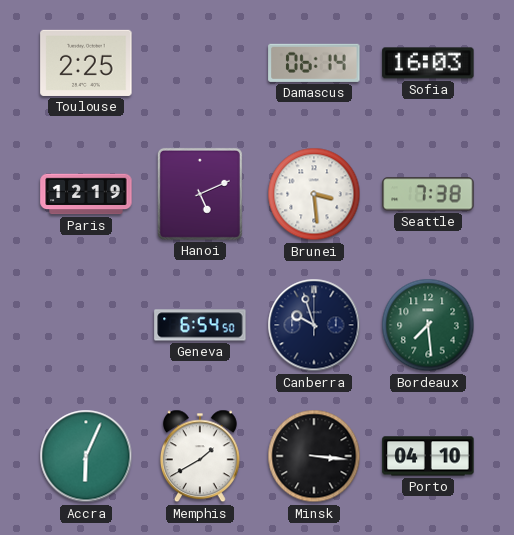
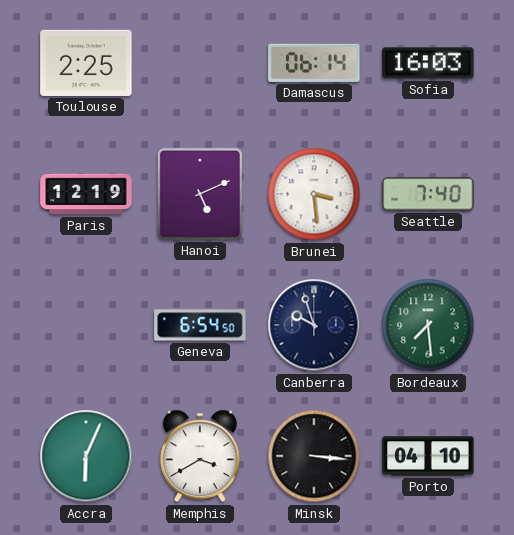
Seattle: 7:38 -> 7:40
Memphis: 1:40 -> 3:40
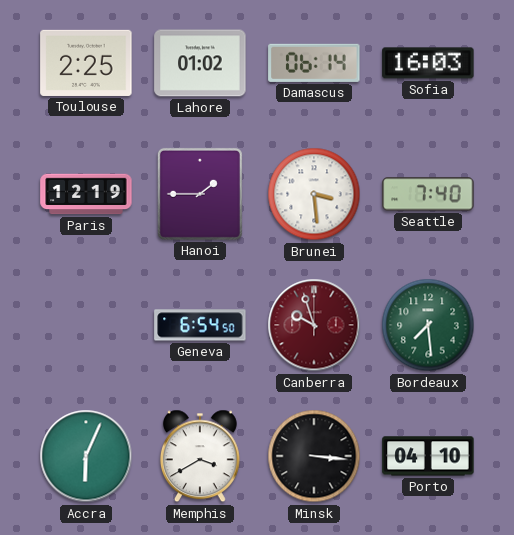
Lahore: none -> 01:02
Hanoi: 5:11 -> 1:45
Canberra dial: navy -> burgundy
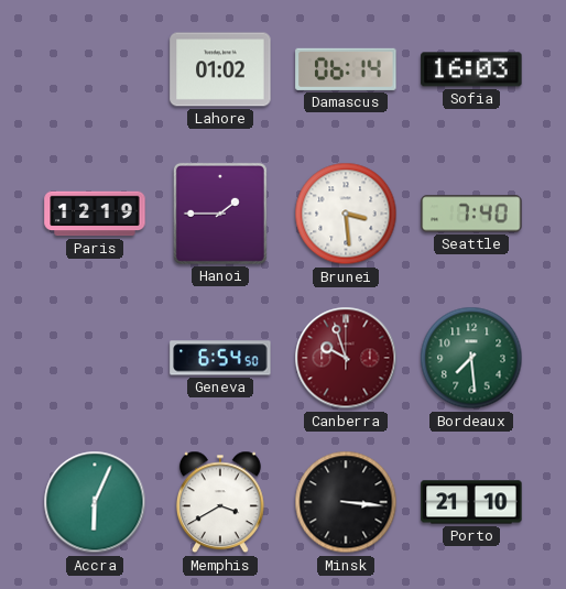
Toulouse: 2:25 -> none
Porto: 04:10 -> 21:10
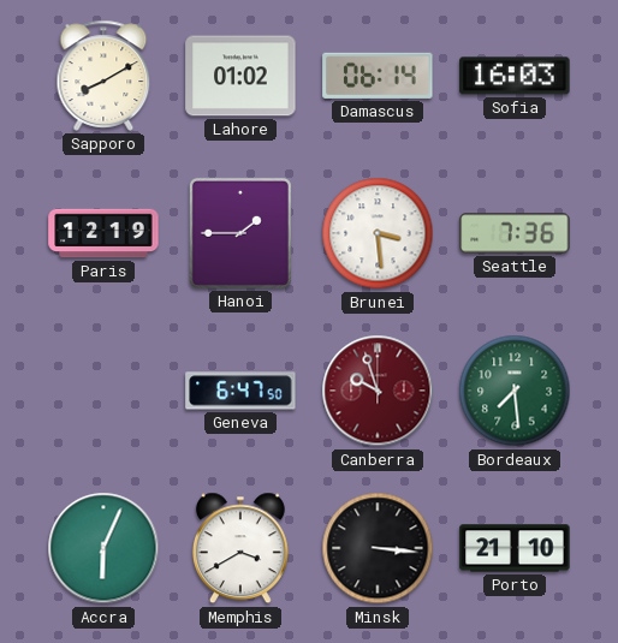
Sapporo: none -> 8:10
Seattle: 7:40 -> 7:36
Geneva: 6:54 -> 6:47
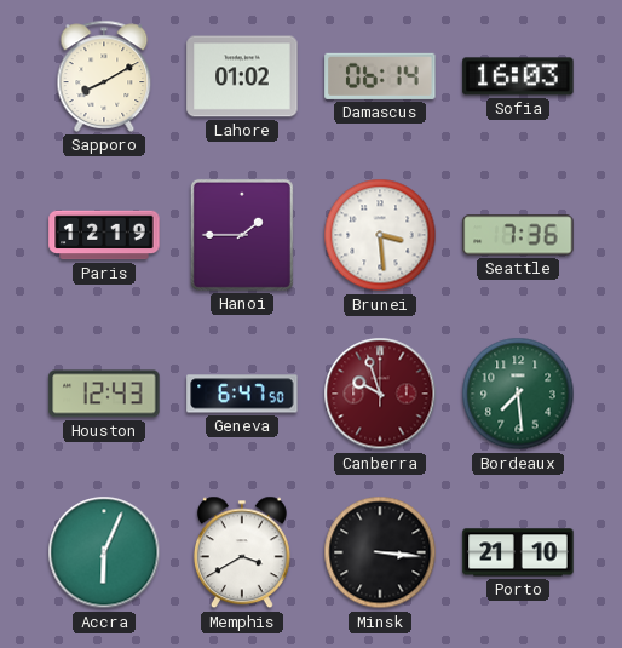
Houston: none -> 12:43
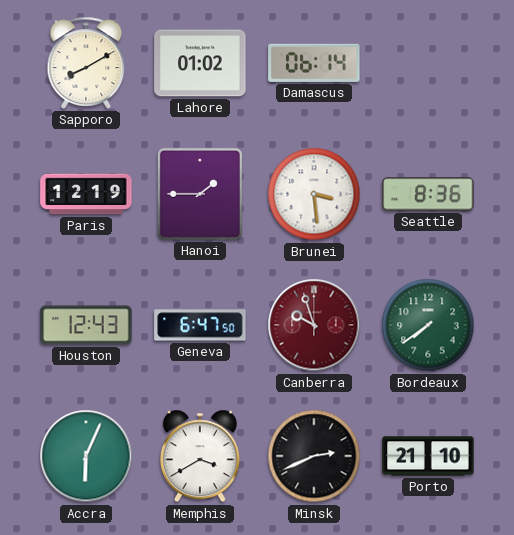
Sofia: 16:03 -> none
Seattle: 7:36 -> 8:36
Bordeaux: 7:29 -> 7:39
Minsk: 3:16 -> 2:41
